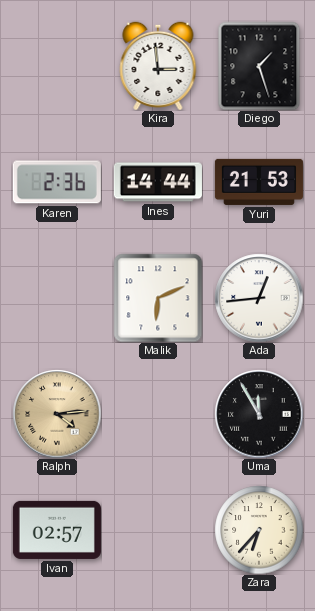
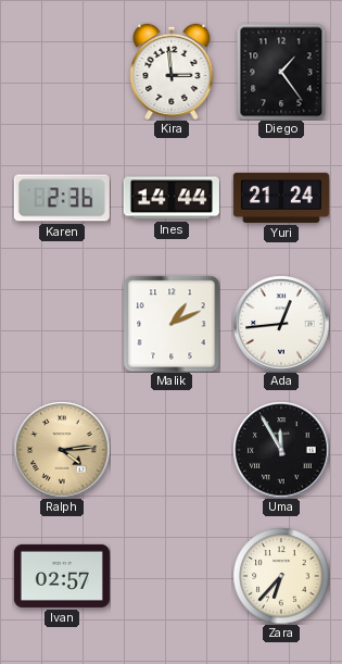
Diego: 1:27 -> 1:24
Yuri: 21:53 -> 21:24
Malik: 6:11 -> 1:11
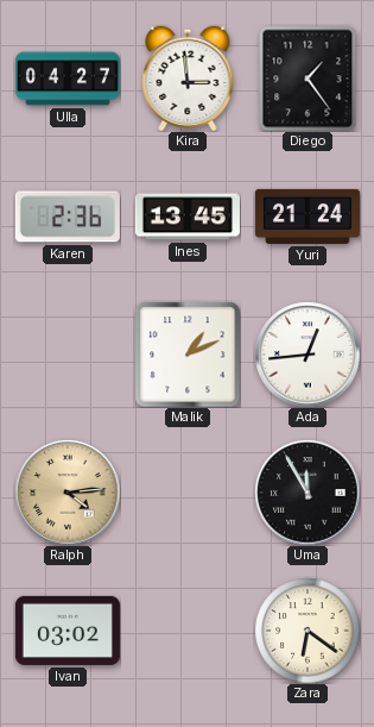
Ulla: none -> 04:27
Ines: 14:44 -> 13:45
Ivan: 02:57 -> 03:02
Zara: 6:37 -> 6:21
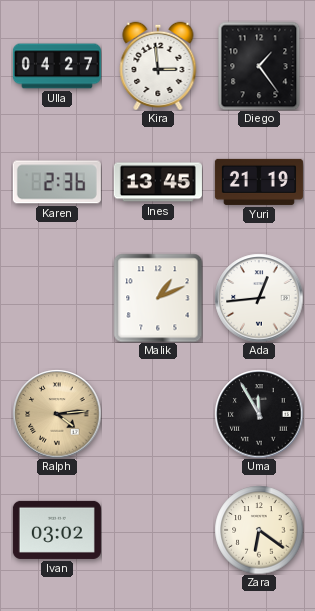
Yuri: 21:24 -> 21:19
